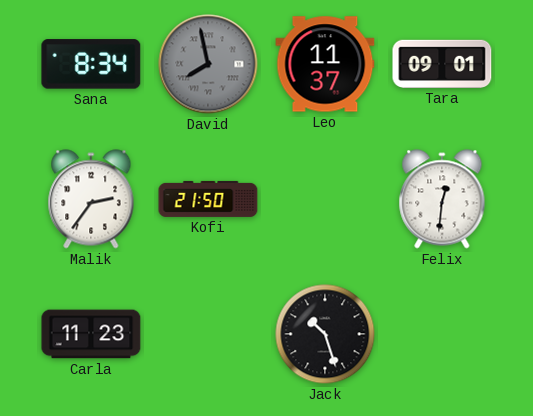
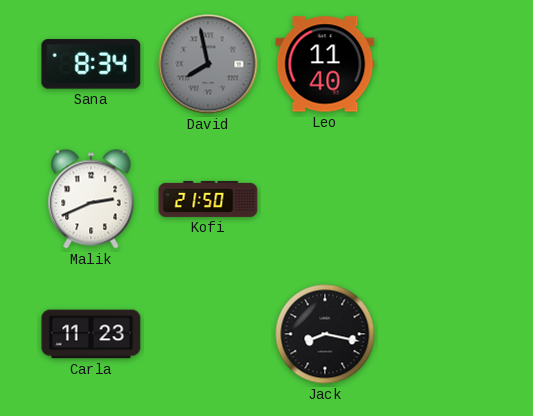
Leo: 11:37 -> 11:40
Tara: 09:01 -> none
Malik: 2:36 -> 2:41
Felix: 12:31 -> none
Jack: 10:27 -> 8:17
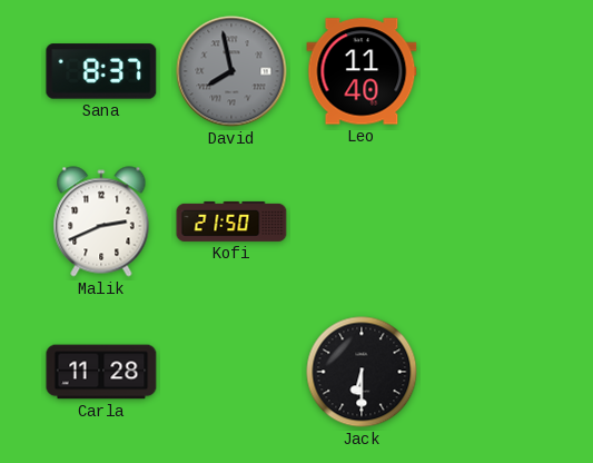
Sana: 8:34 -> 8:37
Carla: 11:23 -> 11:28
Jack: 8:17 -> 6:30
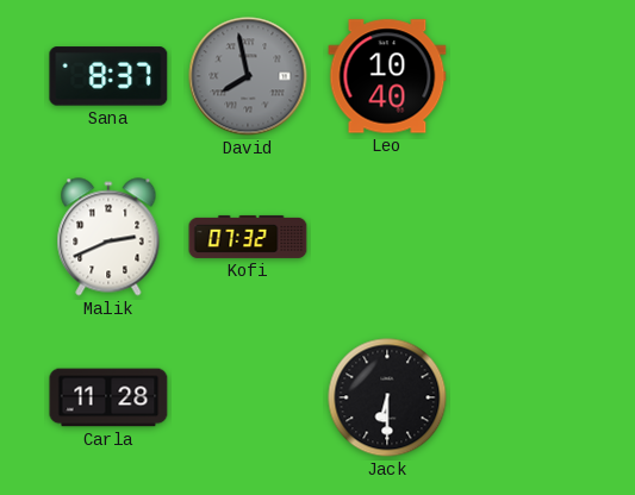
Leo: 11:40 -> 10:40
Kofi: 21:50 -> 07:32
